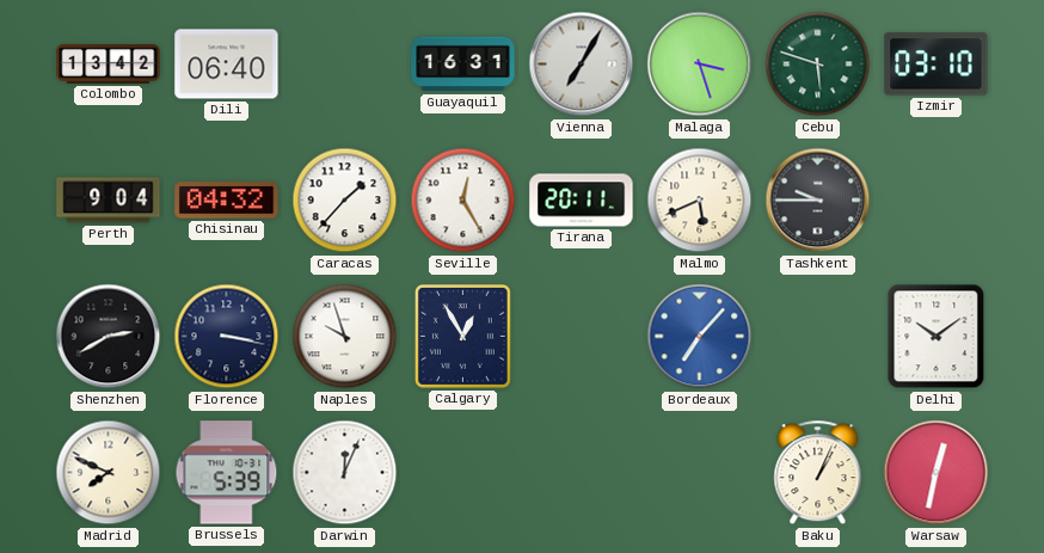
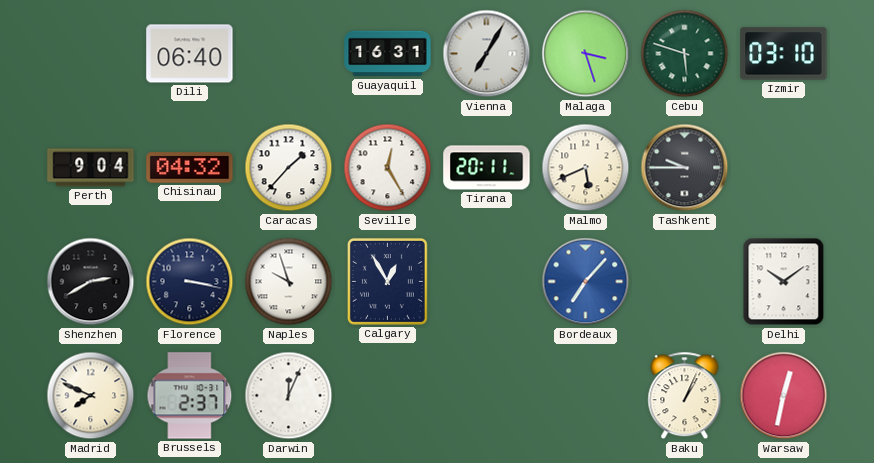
Colombo: 13:42 -> none
Brussels: 5:39 -> 2:37
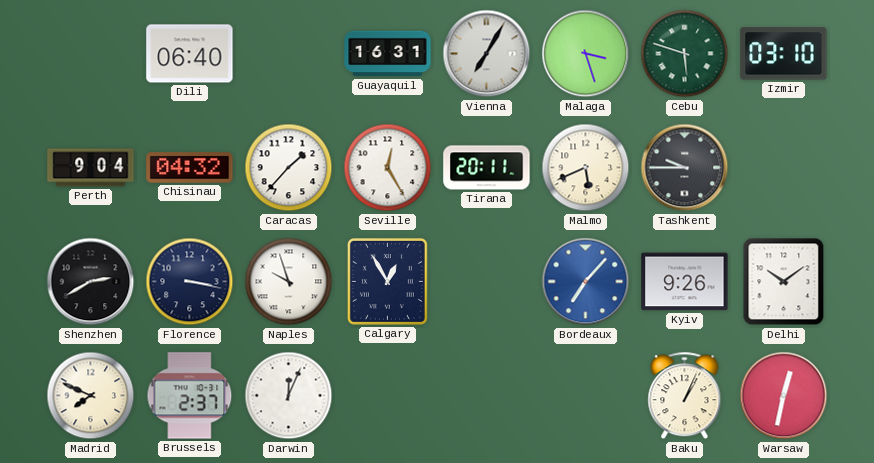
Kyiv: none -> 9:26
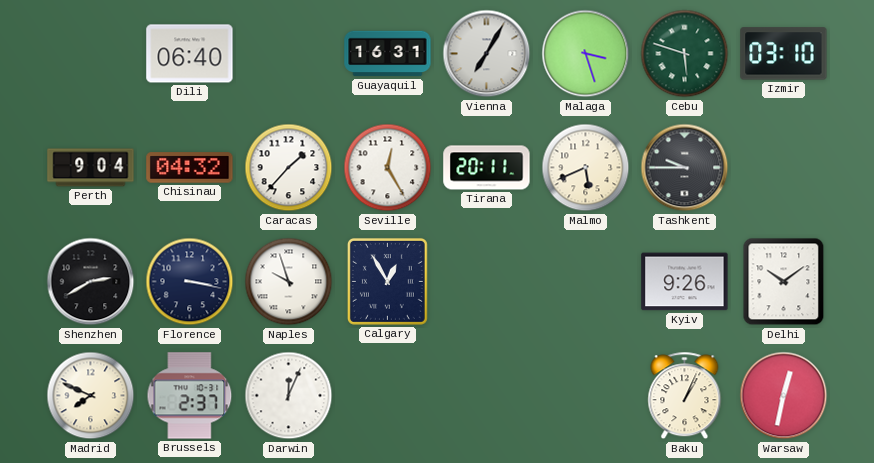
Bordeaux: 7:07 -> none
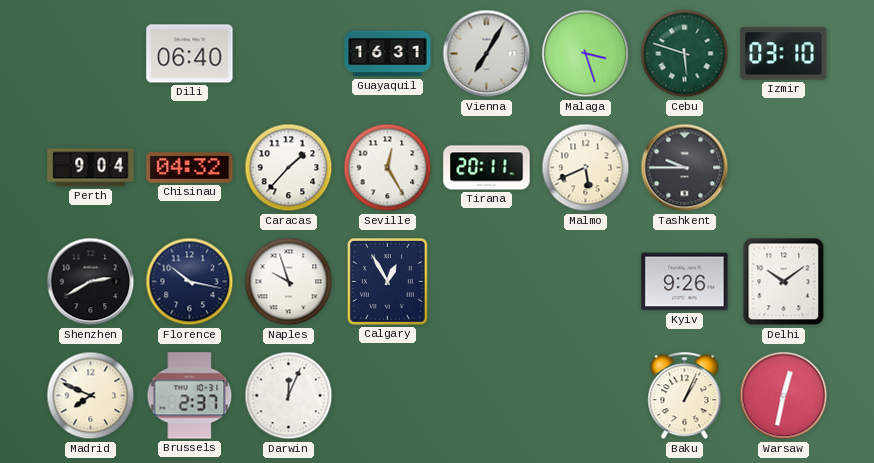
Florence: 3:17 -> 10:17
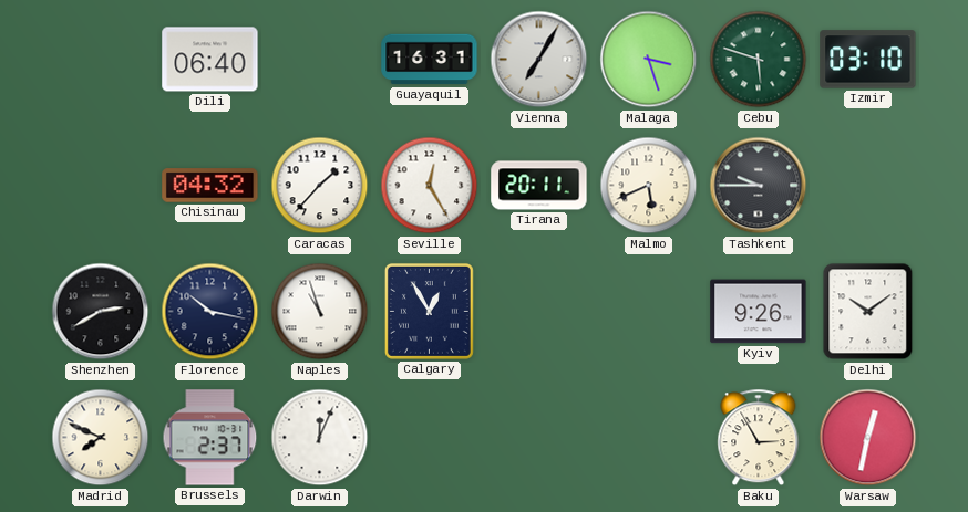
Perth: 9:04 -> none
Naples: 9:57 -> 10:57
Baku: 1:04 -> 2:55
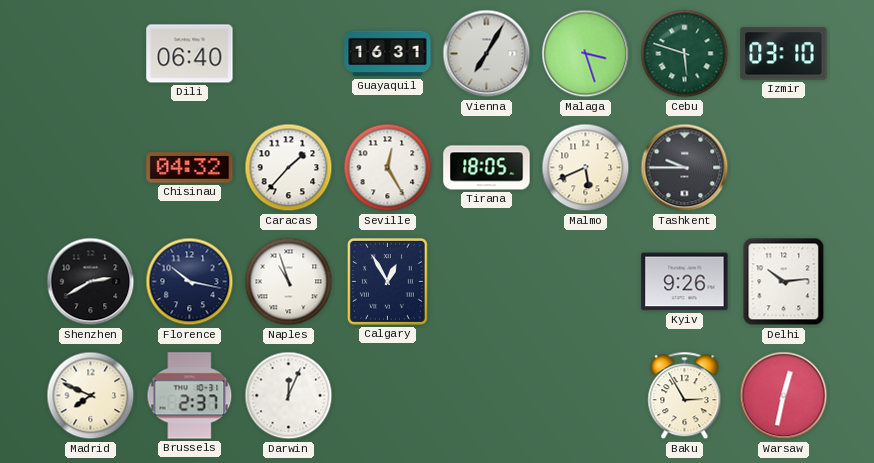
Tirana: 20:11 -> 18:05
Delhi: 10:09 -> 10:14
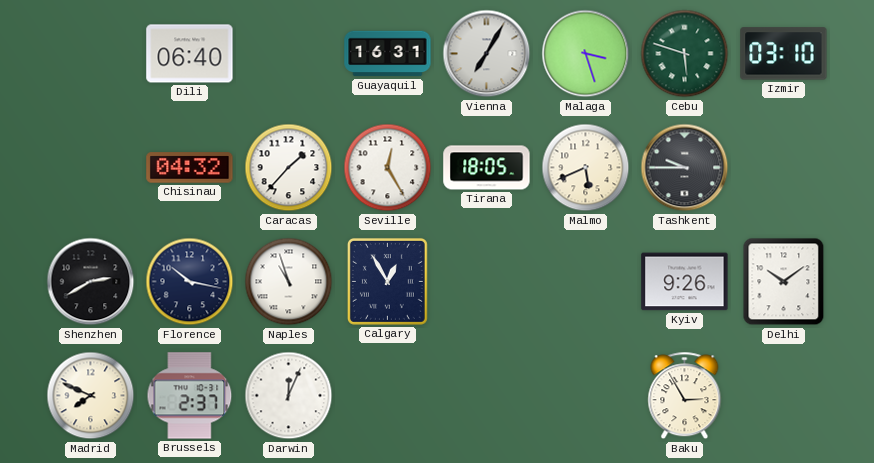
Delhi: 10:14 -> 10:09
Warsaw: 12:32 -> none
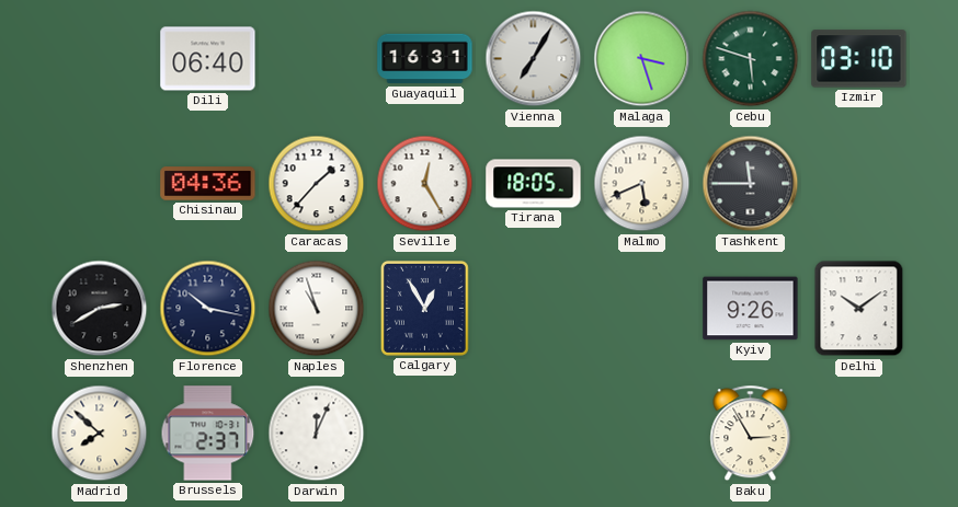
Chisinau: 04:32 -> 04:36
Tashkent: 9:45 -> 11:45
Madrid: 7:49 -> 7:52
